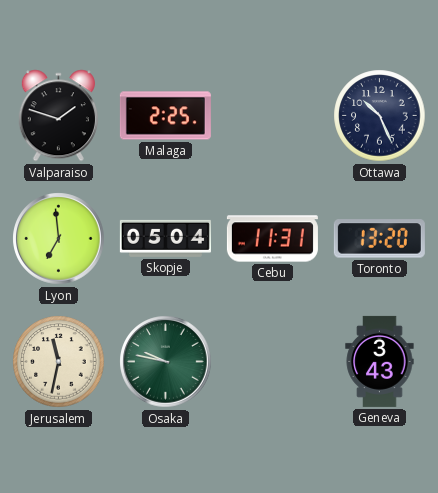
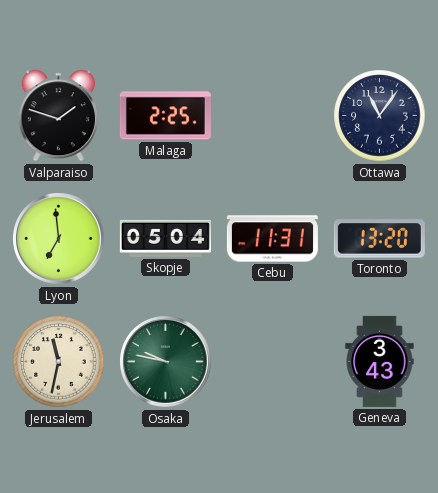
Ottawa: 10:26 -> 11:06
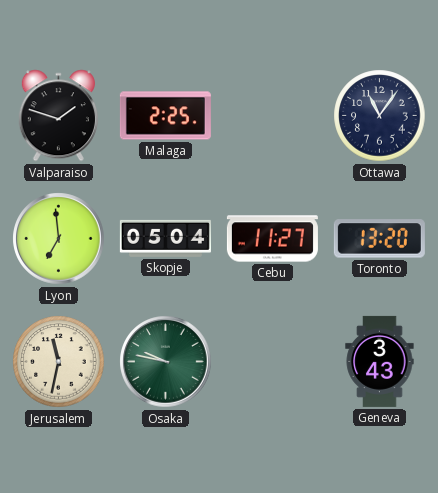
Cebu: 11:31 -> 11:27
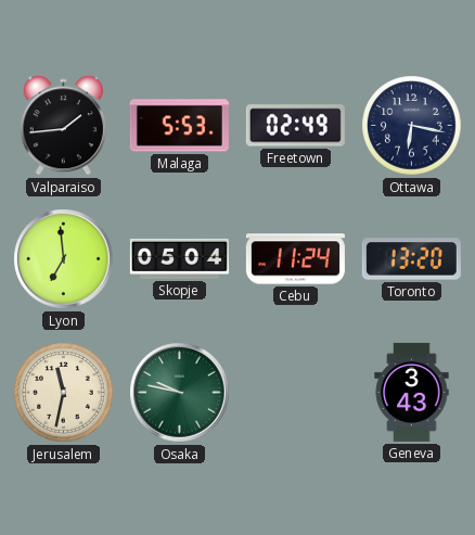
Valparaiso: 1:48 -> 1:44
Malaga: 2:25 -> 5:53
Freetown: none -> 02:49
Ottawa: 11:06 -> 6:17
Cebu: 11:27 -> 11:24
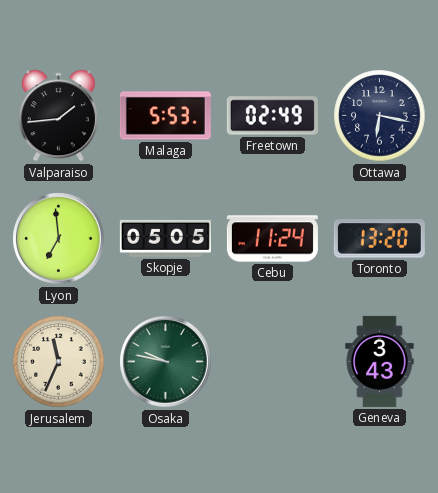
Skopje: 05:04 -> 05:05
Jerusalem: 11:32 -> 11:34
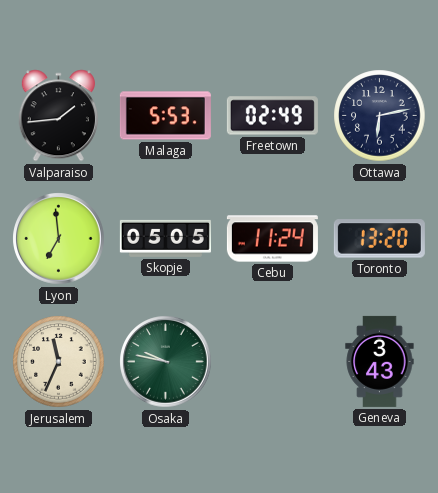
Ottawa: 6:17 -> 6:13
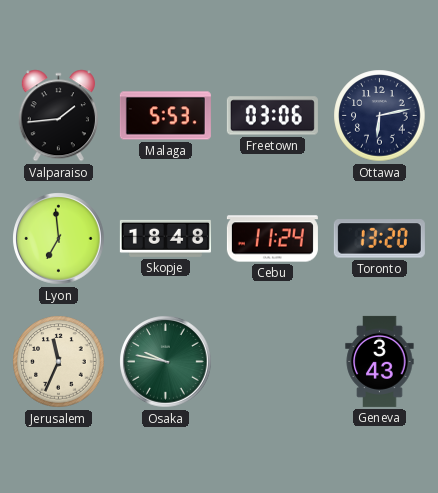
Freetown: 02:49 -> 03:06
Skopje: 05:05 -> 18:48
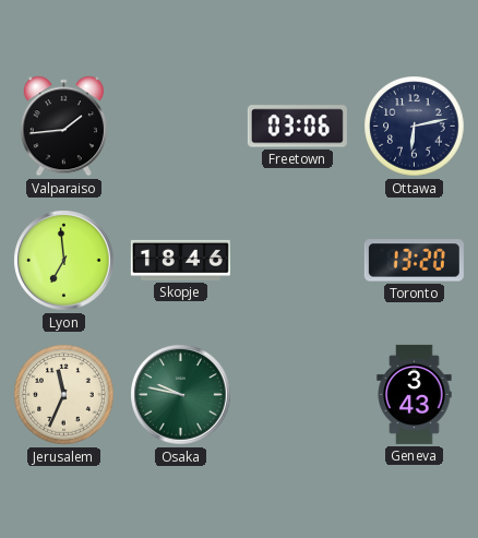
Malaga: 5:53 -> none
Skopje: 18:48 -> 18:46
Cebu: 11:24 -> none
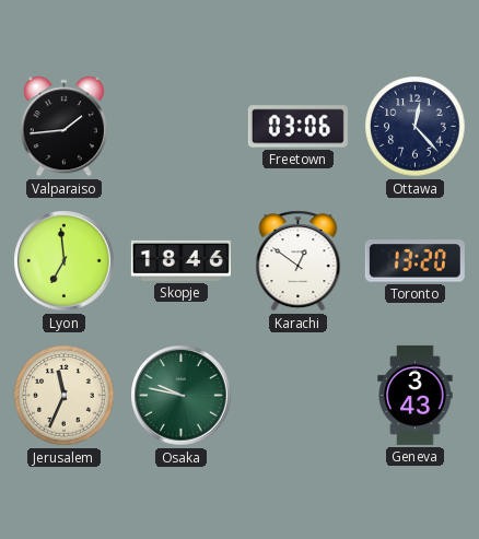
Ottawa: 6:13 -> 12:23
Karachi: none -> 12:51
